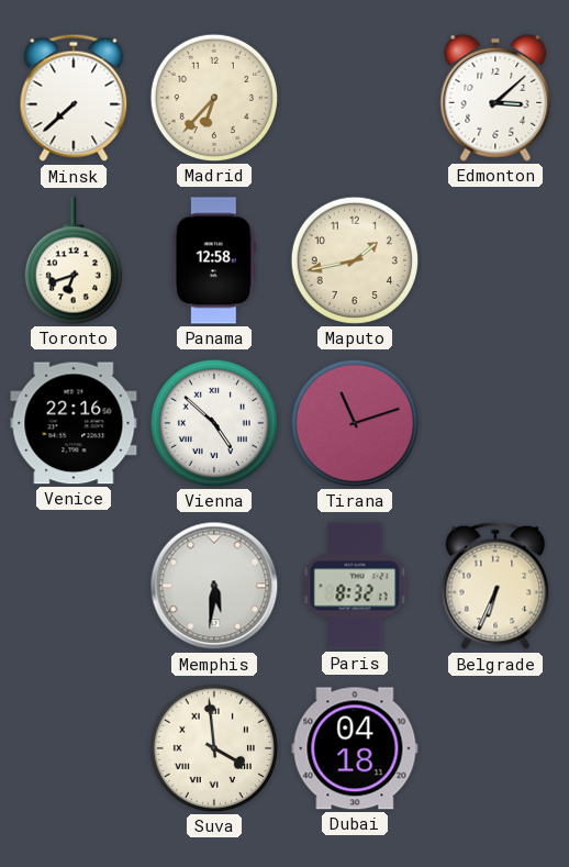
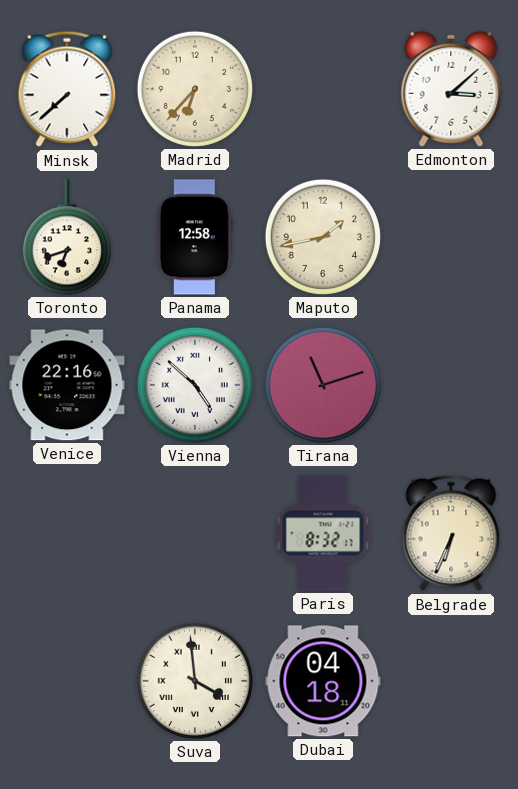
Memphis: 5:31 -> none
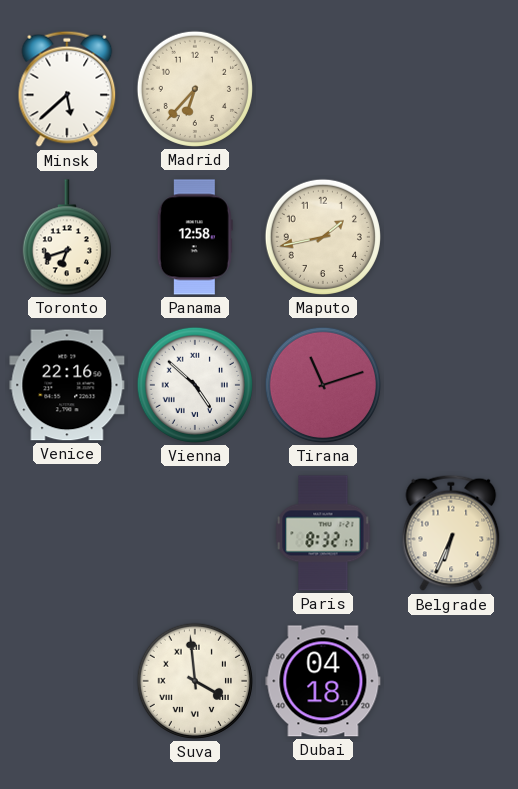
Minsk: 7:38 -> 5:38
Edmonton: 3:08 -> none
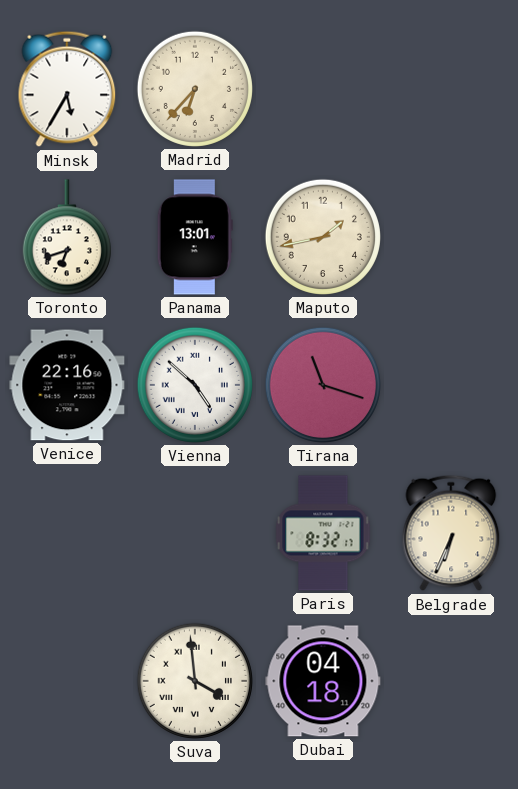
Minsk: 5:38 -> 5:35
Panama: 12:58 -> 13:01
Tirana: 11:12 -> 11:18
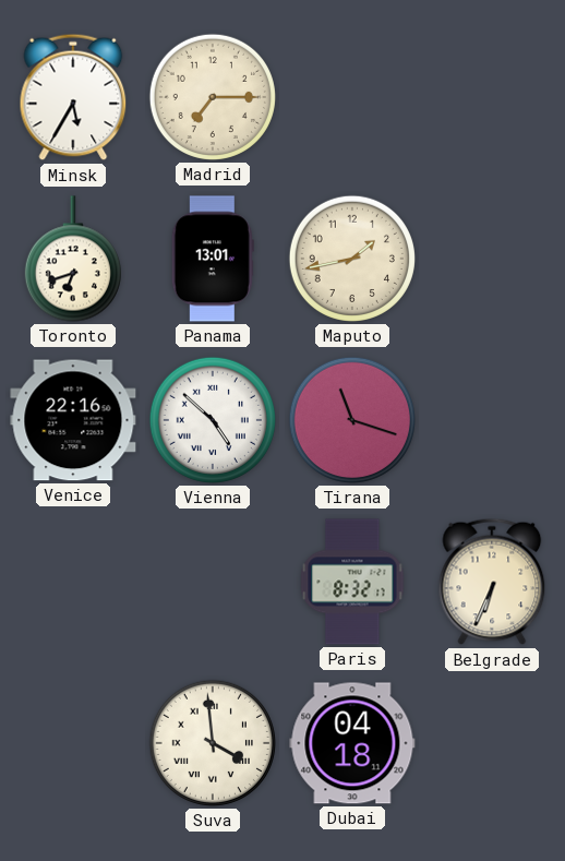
Madrid: 6:37 -> 7:15
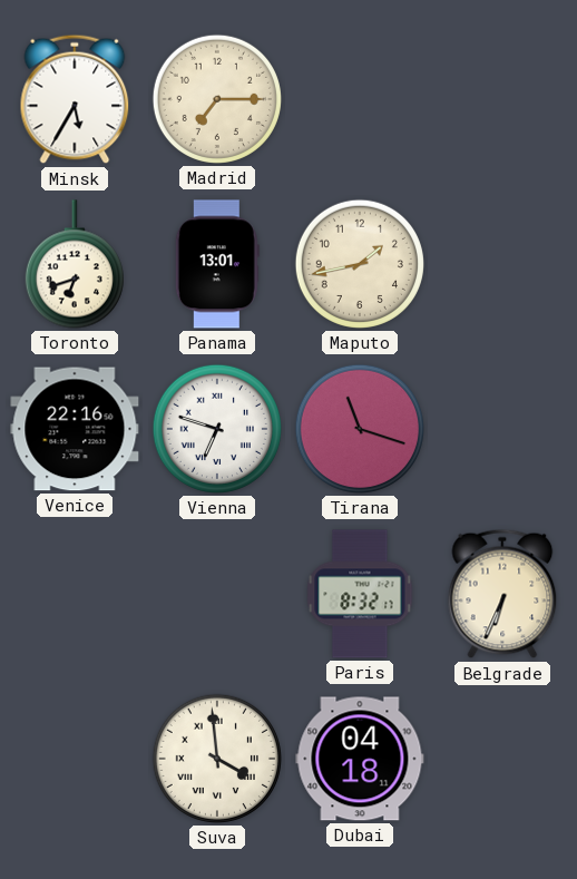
Vienna: 4:52 -> 6:48
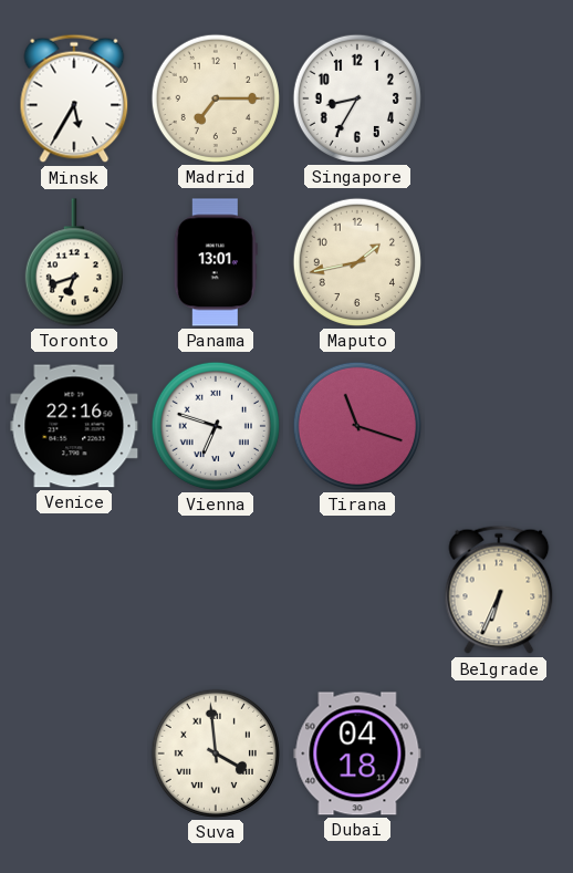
Singapore: none -> 8:35
Paris: 8:32 -> none
